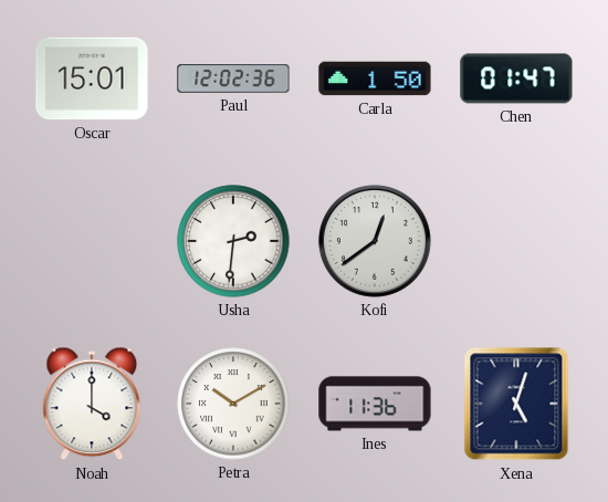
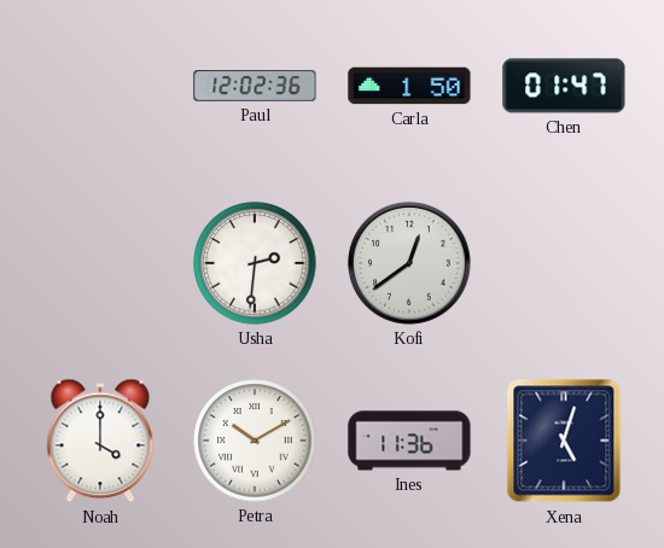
Oscar: 15:01 -> none
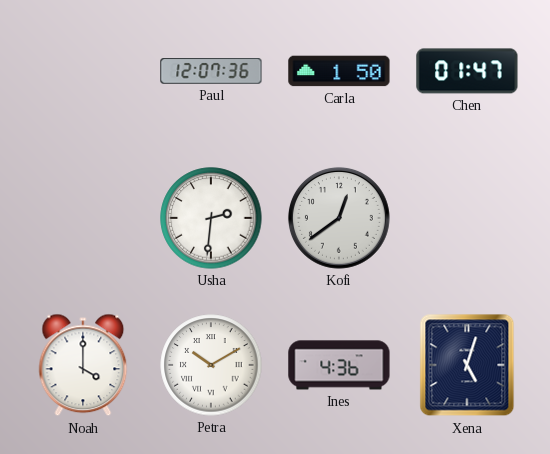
Paul: 12:02 -> 12:07
Ines: 11:36 -> 4:36
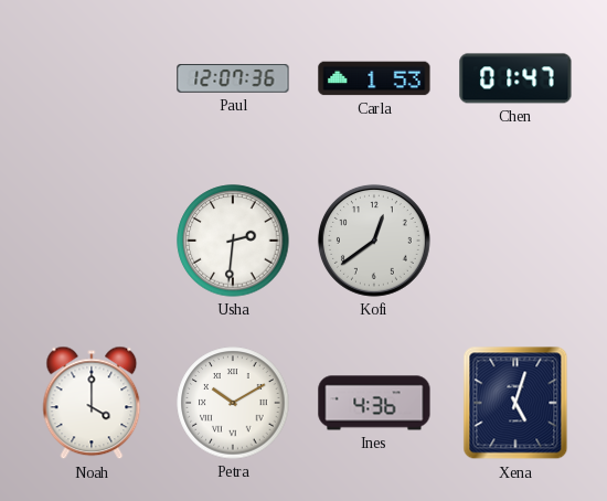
Carla: 1:50 -> 1:53
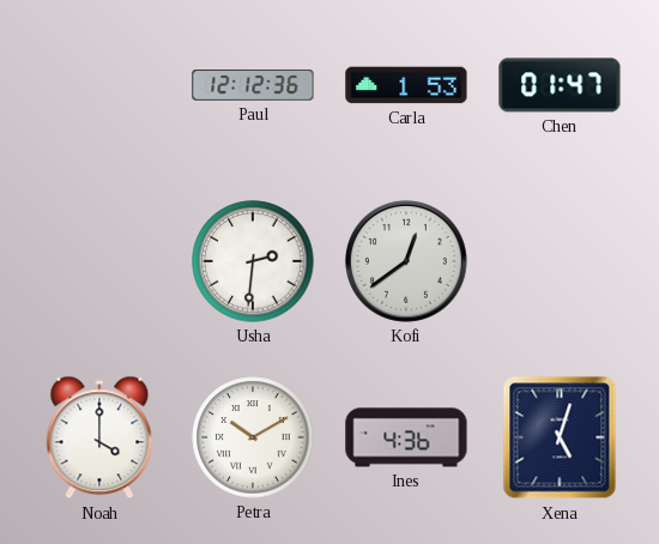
Paul: 12:07 -> 12:12
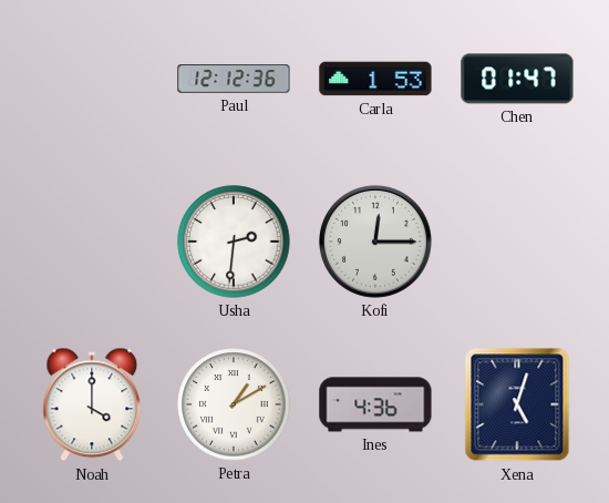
Kofi: 12:39 -> 12:15
Petra: 10:10 -> 1:10
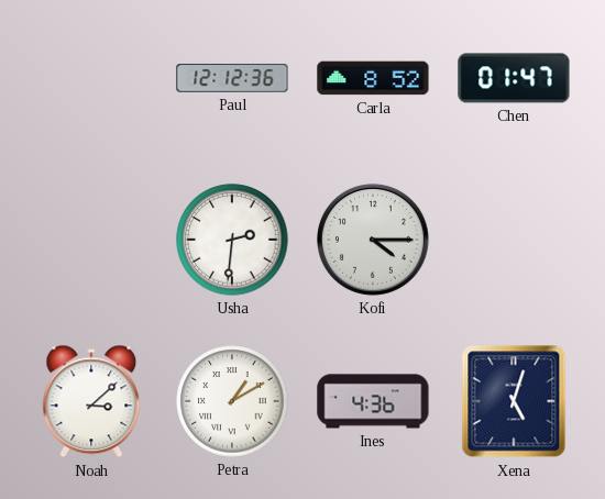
Carla: 1:53 -> 8:52
Kofi: 12:15 -> 4:15
Noah: 4:00 -> 3:08
